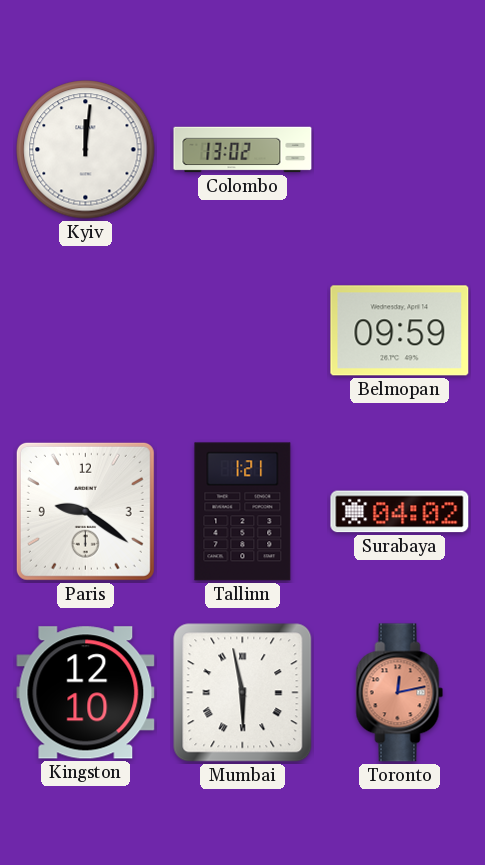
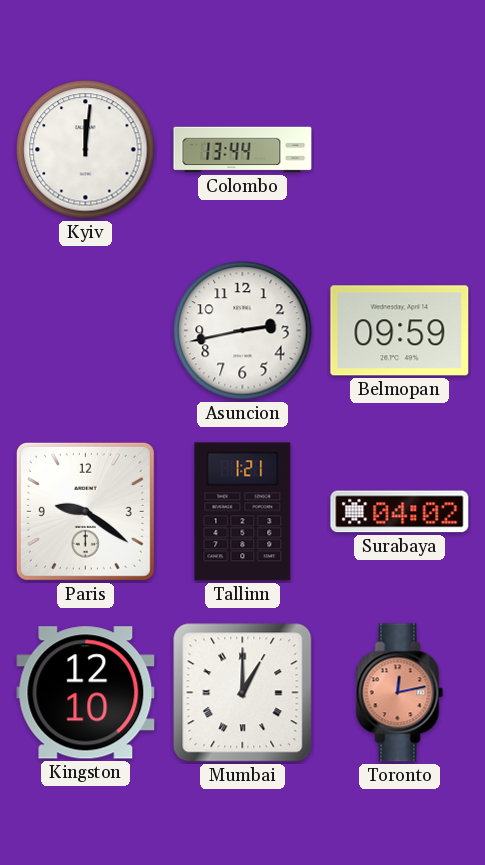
Colombo: 13:02 -> 13:44
Asuncion: none -> 2:43
Mumbai: 5:58 -> 1:00
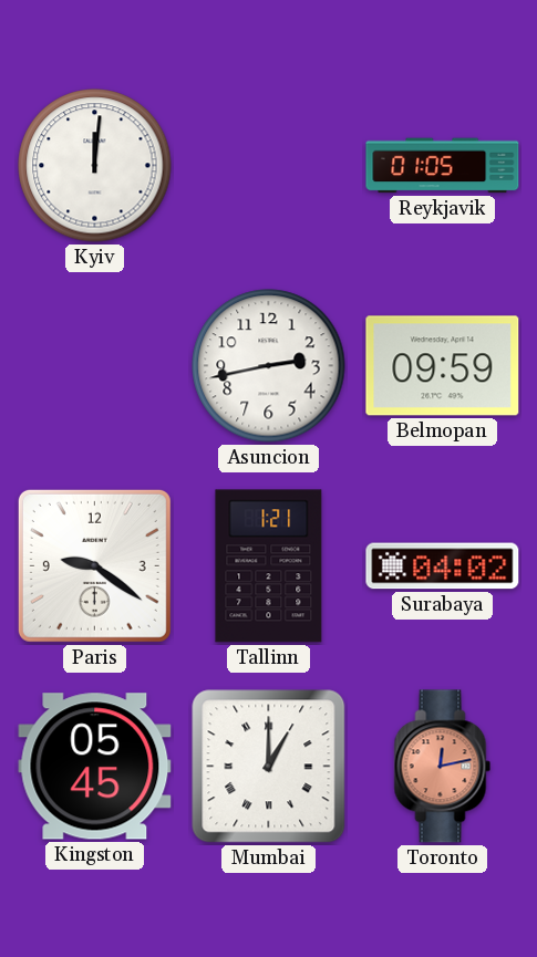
Colombo: 13:44 -> none
Reykjavik: none -> 01:05
Kingston: 12:10 -> 05:45
